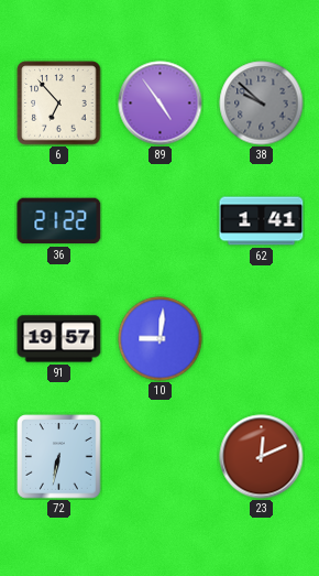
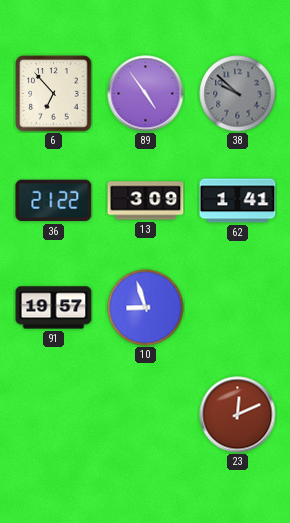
13: none -> 3:09
10: 9:01 -> 8:57
72: 6:32 -> none
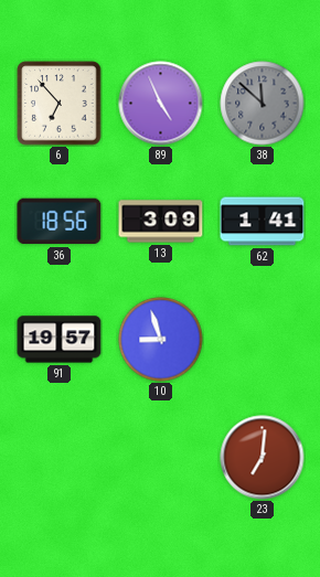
89: 4:54 -> 4:56
38: 9:52 -> 11:52
36: 21:22 -> 18:56
23: 12:11 -> 7:01
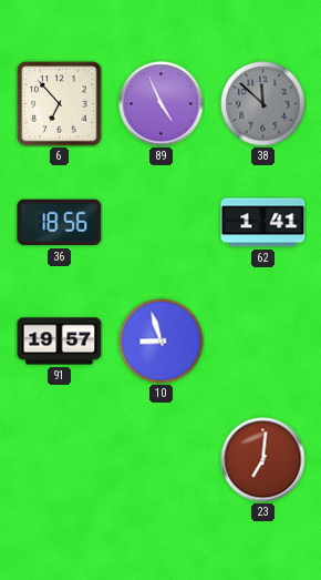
13: 3:09 -> none
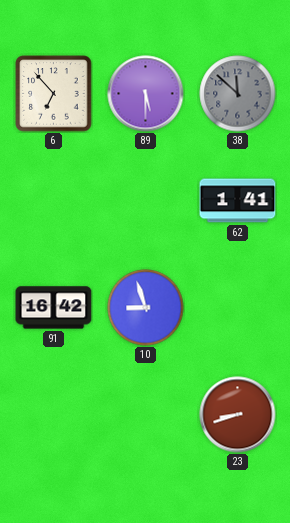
89: 4:56 -> 5:30
36: 18:56 -> none
91: 19:57 -> 16:42
23: 7:01 -> 8:42
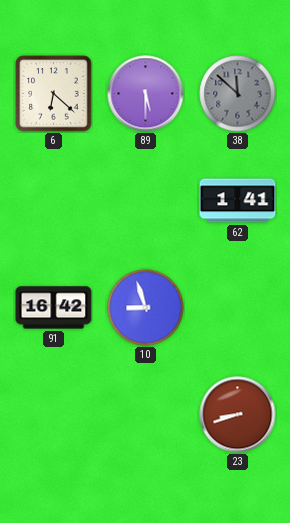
6: 6:53 -> 6:22
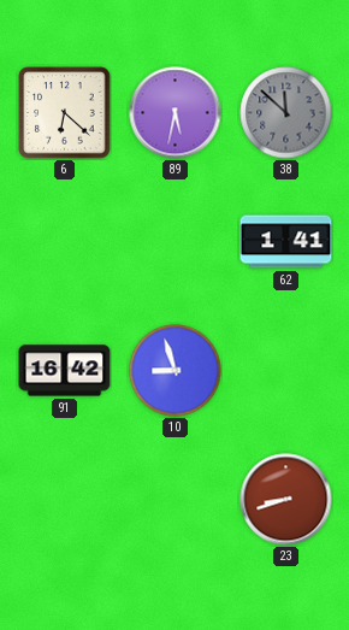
89: 5:30 -> 5:32
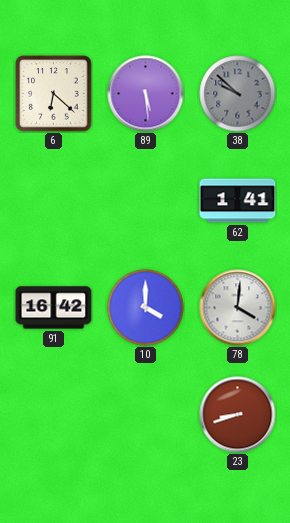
89: 5:32 -> 5:29
38: 11:52 -> 9:52
10: 8:57 -> 4:00
78: none -> 4:01
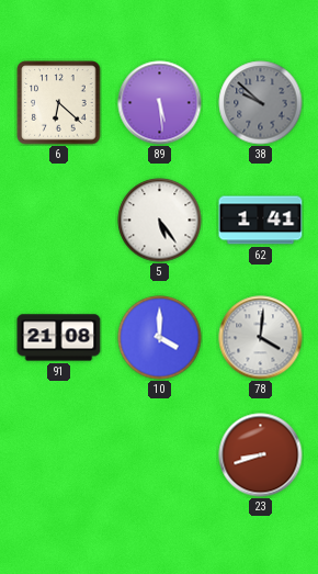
5: none -> 5:24
91: 16:42 -> 21:08
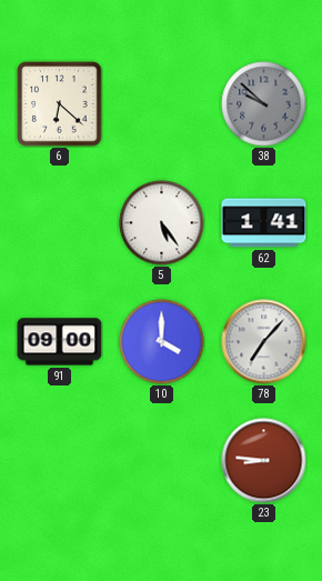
89: 5:29 -> none
91: 21:08 -> 09:00
78: 4:01 -> 7:07
23: 8:42 -> 8:46
